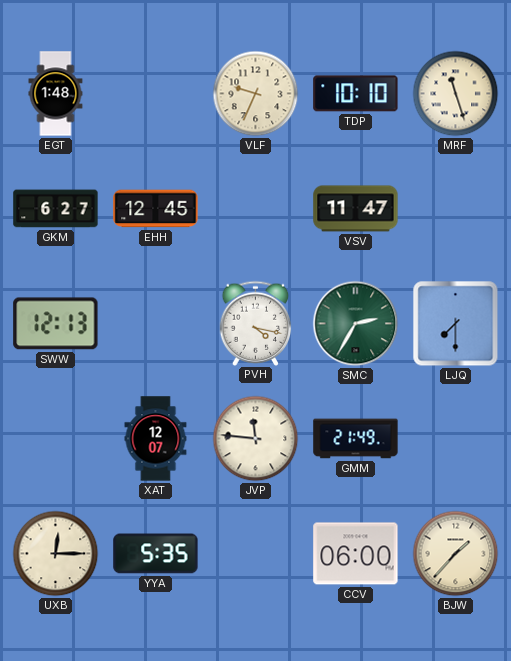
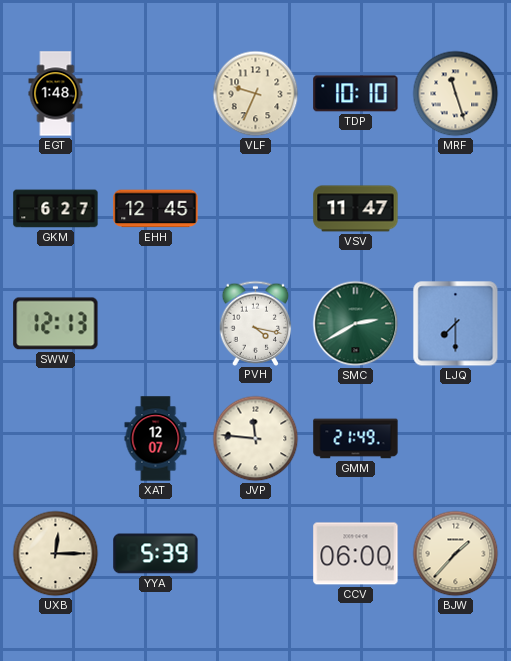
SMC: 2:35 -> 2:40
YYA: 5:35 -> 5:39
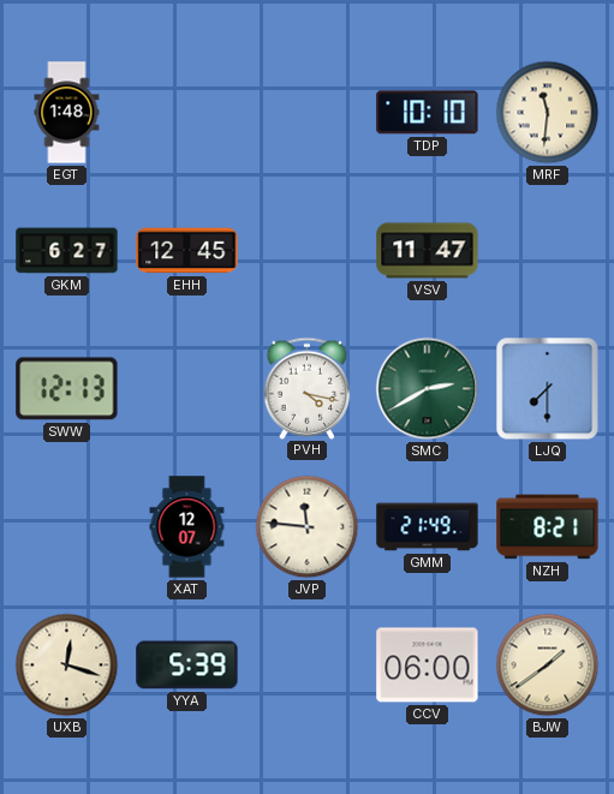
VLF: 9:34 -> none
MRF: 11:27 -> 11:31
NZH: none -> 8:21
UXB: 12:15 -> 12:18
BJW: 1:37 -> 1:39
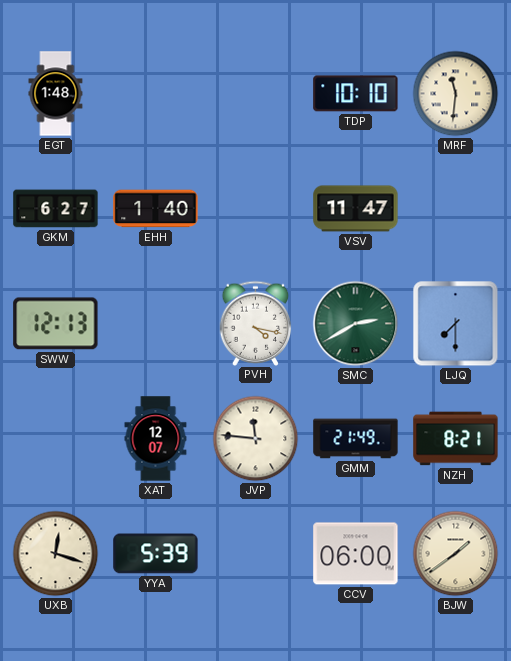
EHH: 12:45 -> 1:40
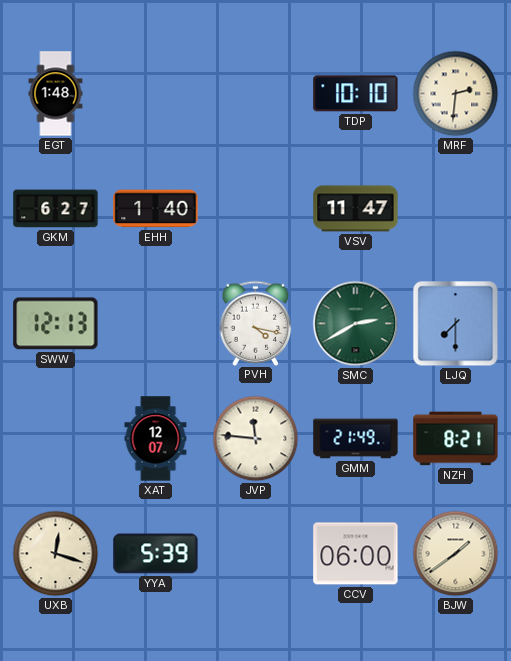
MRF: 11:31 -> 2:31
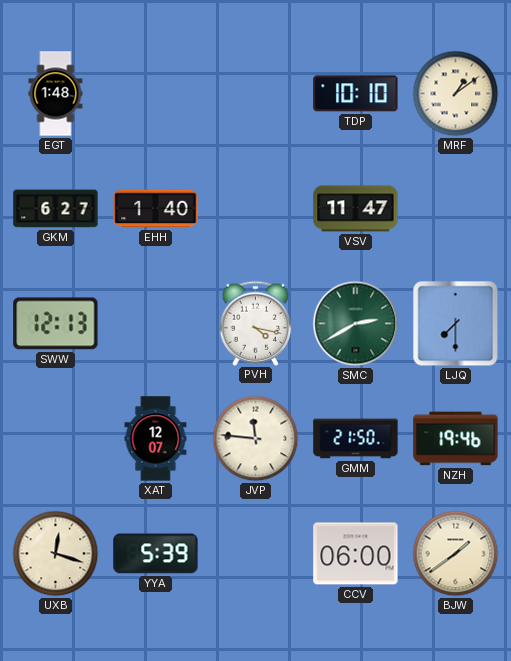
MRF: 2:31 -> 1:09
GMM: 21:49 -> 21:50
NZH: 8:21 -> 19:46
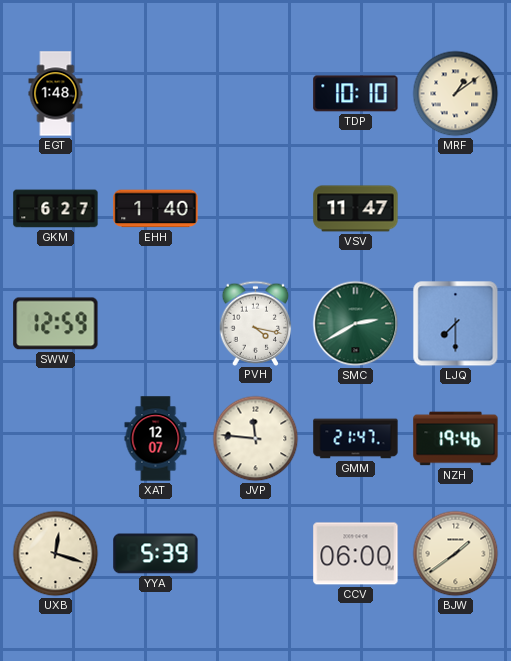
SWW: 12:13 -> 12:59
GMM: 21:50 -> 21:47
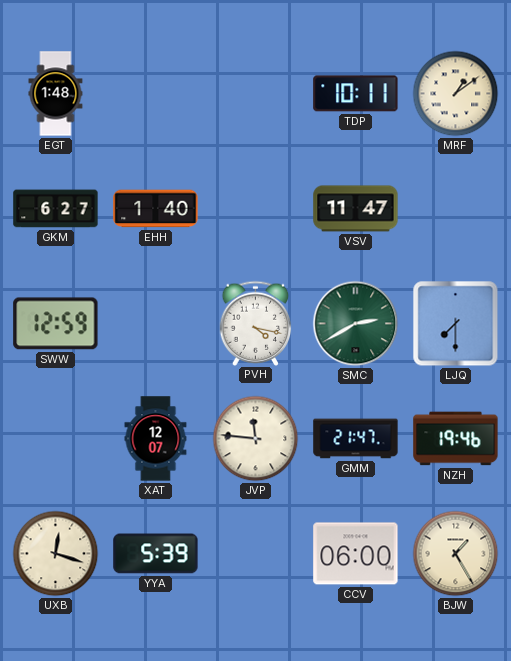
TDP: 10:10 -> 10:11
BJW: 1:39 -> 1:25
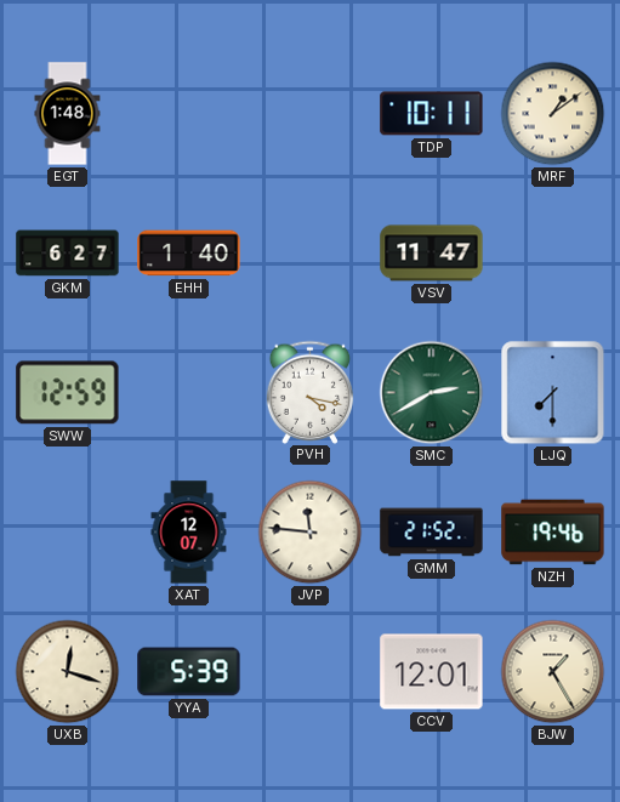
GMM: 21:47 -> 21:52
CCV: 06:00 -> 12:01
